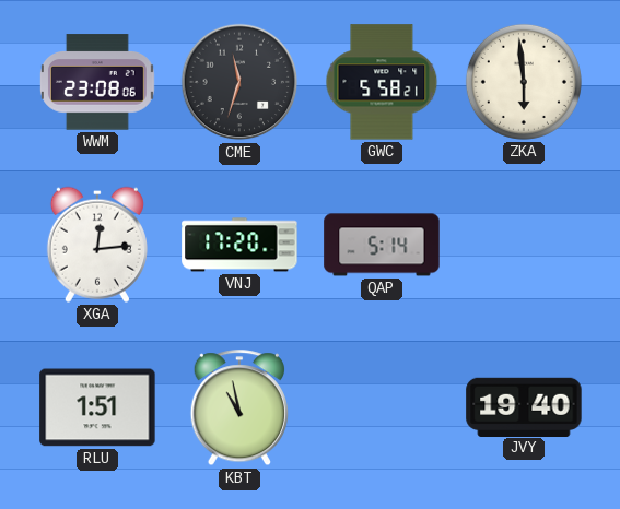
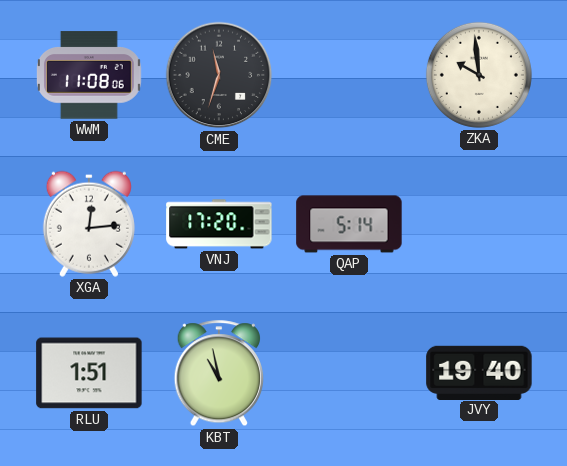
WWM: 23:08 -> 11:08
GWC: 5:58 -> none
ZKA: 5:59 -> 9:59
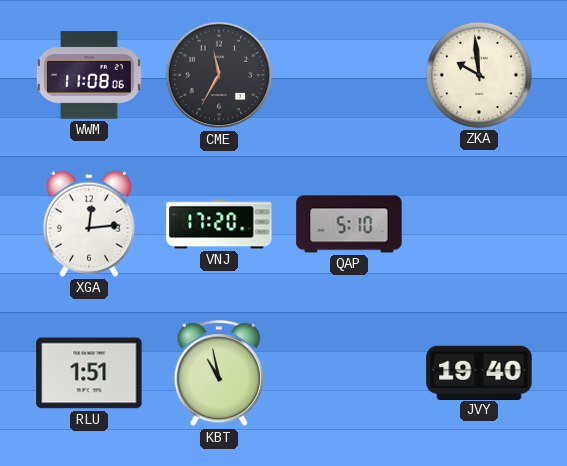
CME: 11:33 -> 11:35
QAP: 5:14 -> 5:10
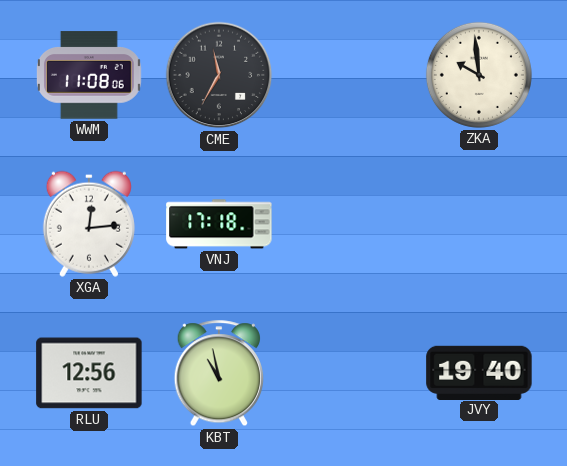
VNJ: 17:20 -> 17:18
QAP: 5:10 -> none
RLU: 1:51 -> 12:56
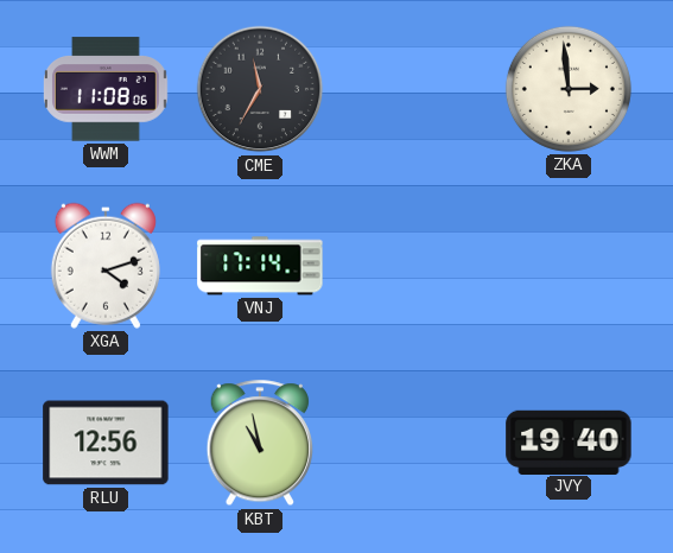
ZKA: 9:59 -> 2:59
XGA: 12:14 -> 4:12
VNJ: 17:18 -> 17:14
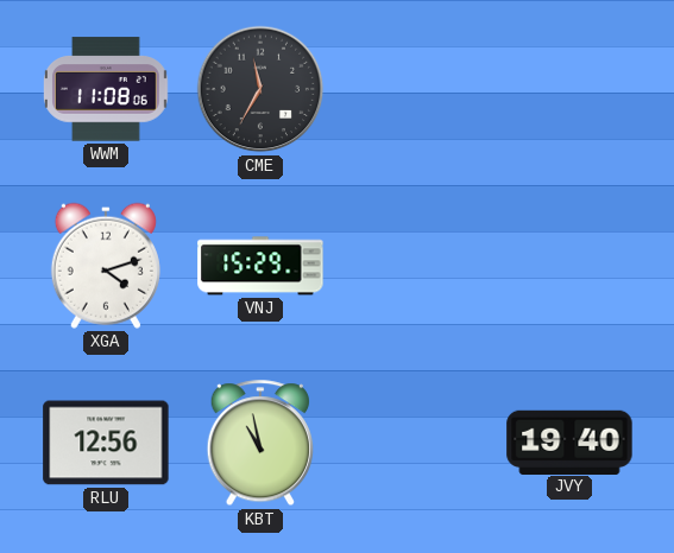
ZKA: 2:59 -> none
VNJ: 17:14 -> 15:29
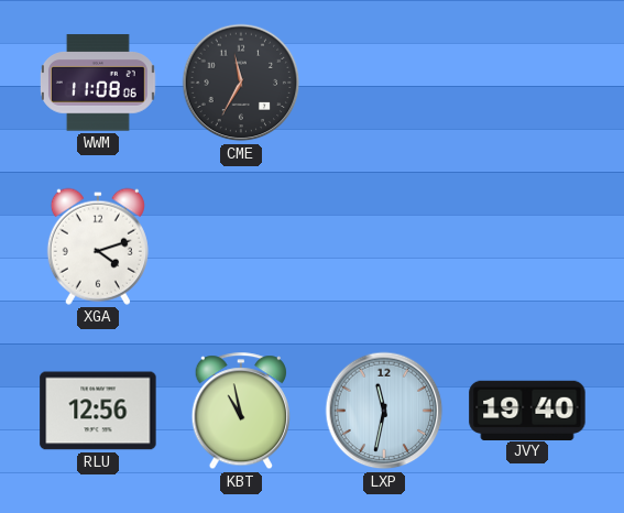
VNJ: 15:29 -> none
LXP: none -> 11:32
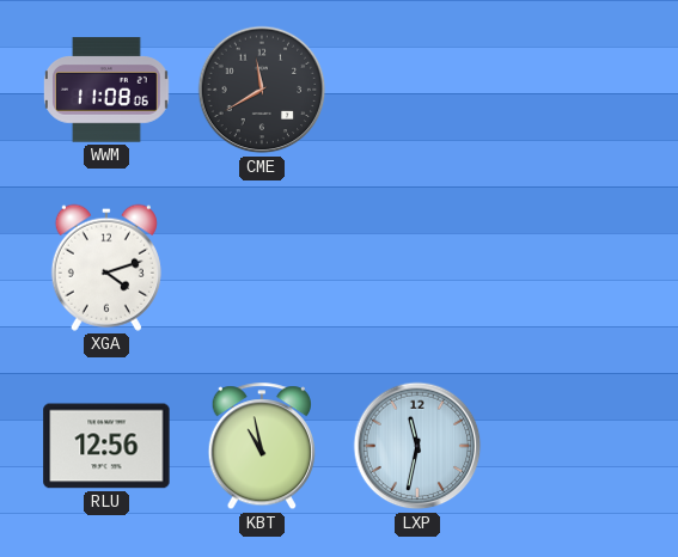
CME: 11:35 -> 11:40
JVY: 19:40 -> none
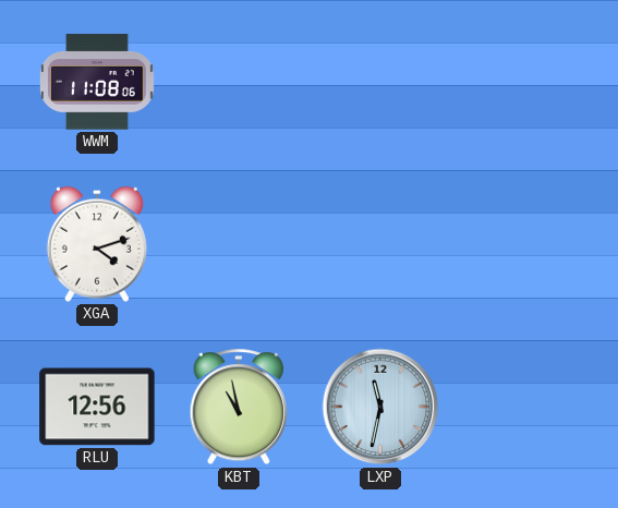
CME: 11:40 -> none
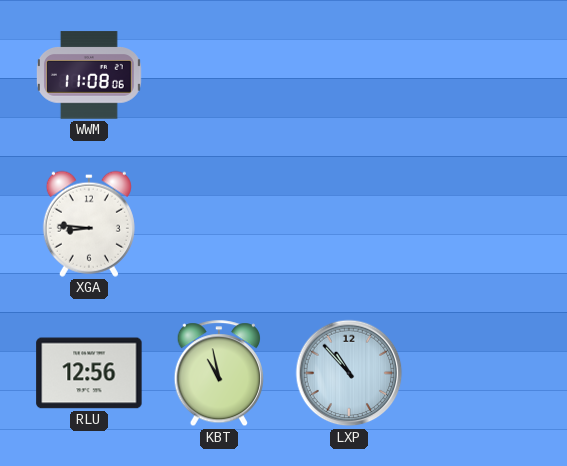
XGA: 4:12 -> 8:46
LXP: 11:32 -> 10:53
